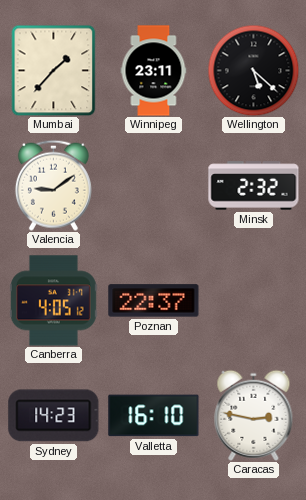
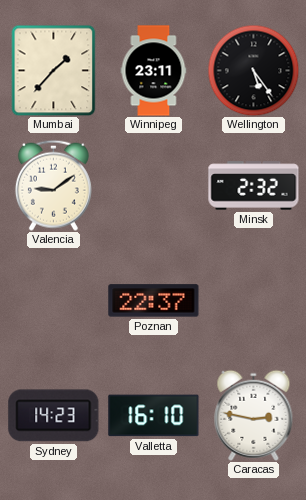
Wellington: 5:22 -> 5:24
Canberra: 4:05 -> none
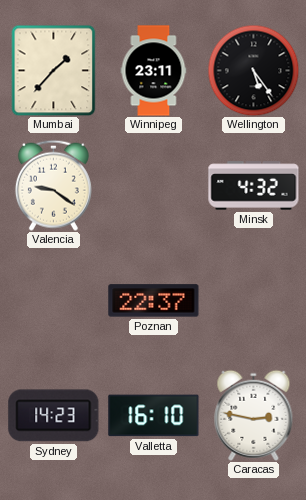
Valencia: 9:09 -> 9:21
Minsk: 2:32 -> 4:32
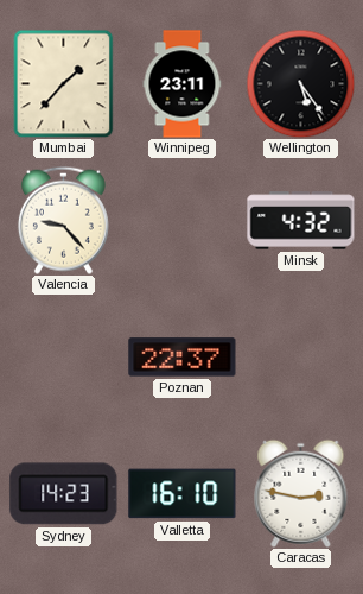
Valencia: 9:21 -> 9:23
